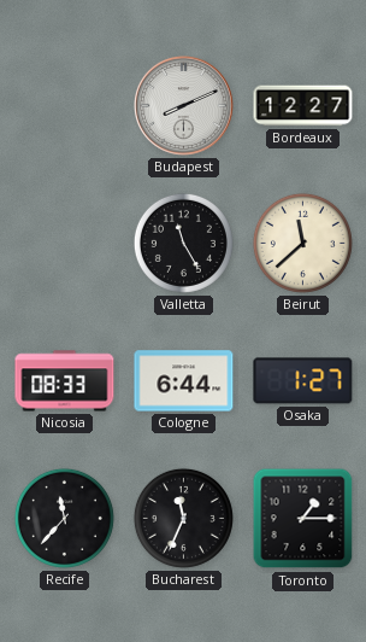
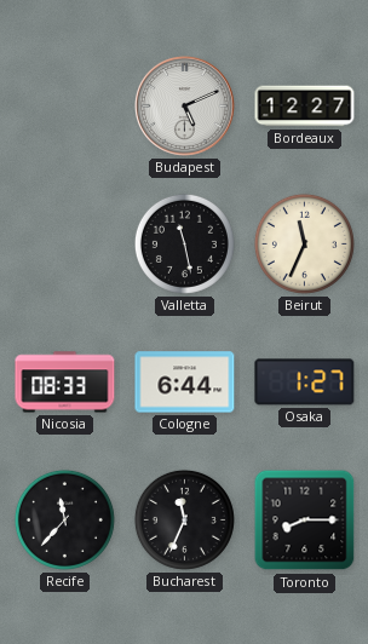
Budapest: 8:11 -> 5:11
Valletta: 11:25 -> 11:28
Beirut: 11:38 -> 11:34
Toronto: 1:15 -> 8:15
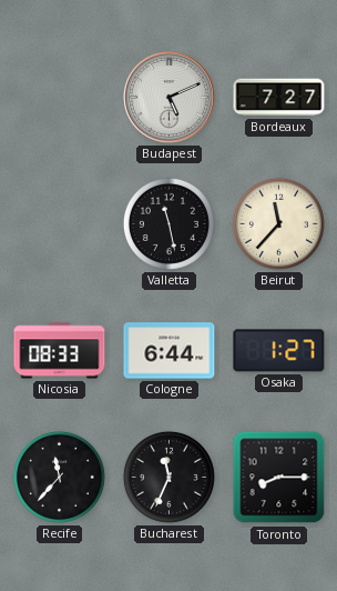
Bordeaux: 12:27 -> 7:27
Beirut: 11:34 -> 11:37
